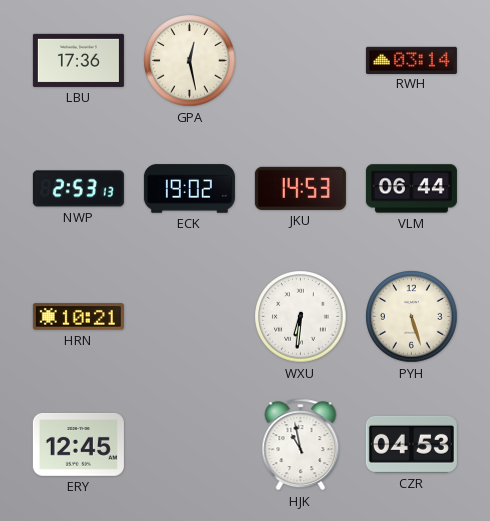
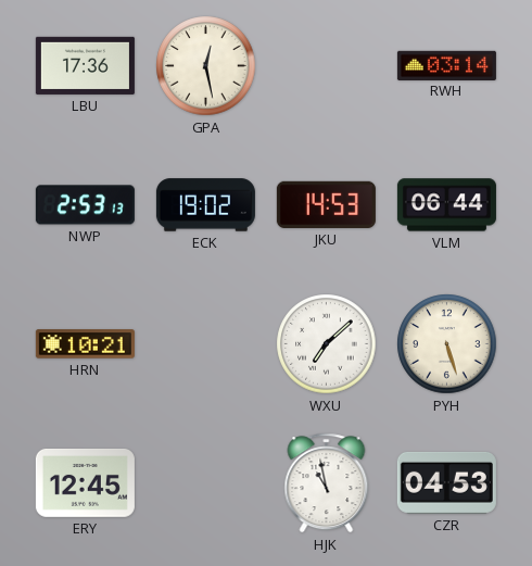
WXU: 6:31 -> 7:08
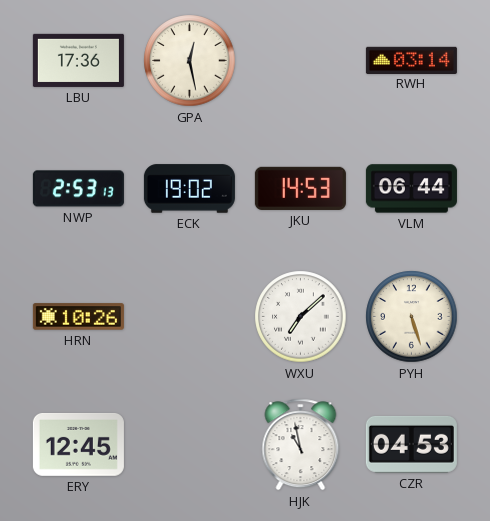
HRN: 10:21 -> 10:26
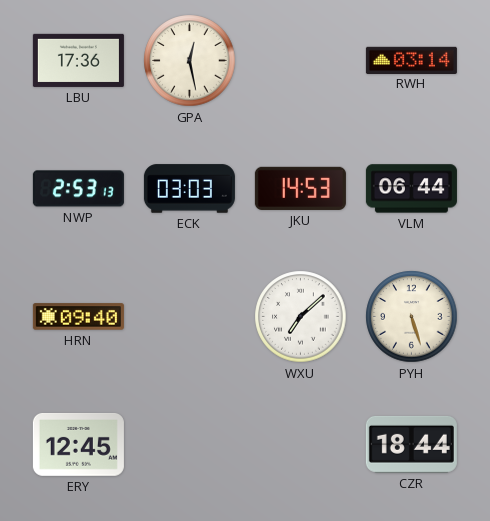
ECK: 19:02 -> 03:03
HRN: 10:26 -> 09:40
HJK: 10:58 -> none
CZR: 04:53 -> 18:44
